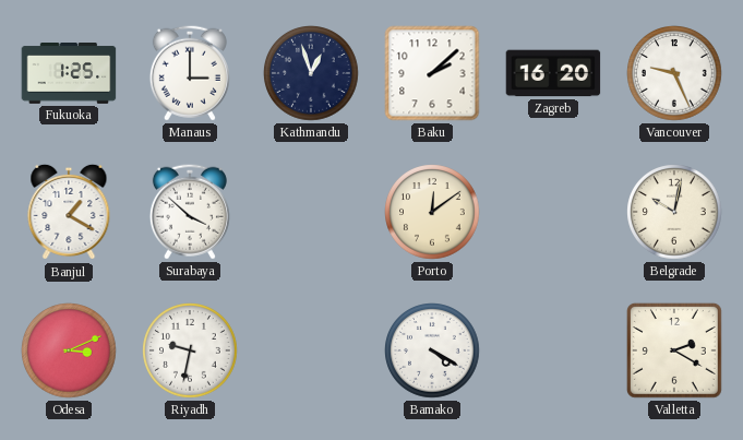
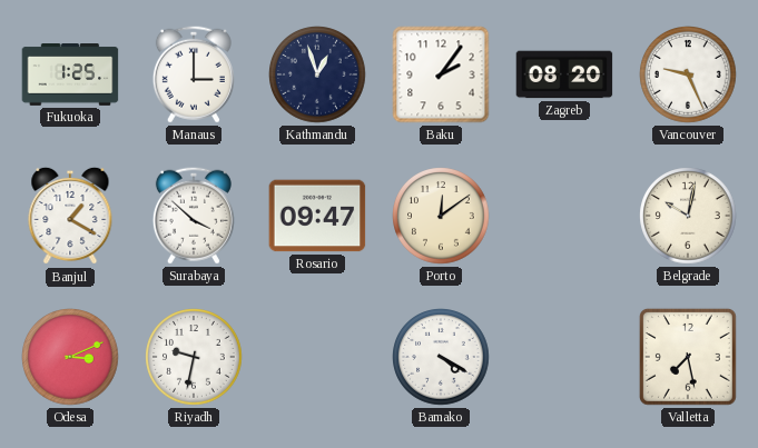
Baku: 2:08 -> 2:06
Zagreb: 16:20 -> 08:20
Rosario: none -> 09:47
Valletta: 2:20 -> 7:28
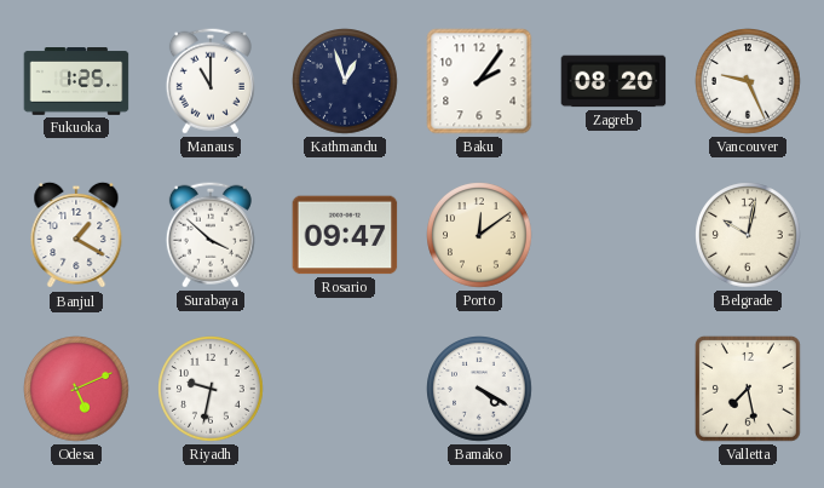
Manaus: 3:00 -> 11:00
Odesa: 3:11 -> 5:11
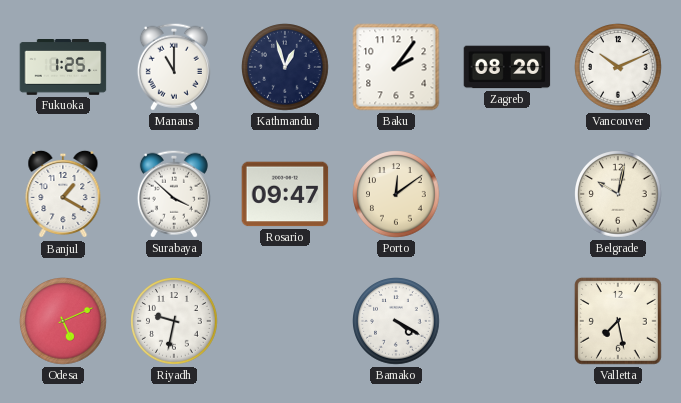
Vancouver: 9:26 -> 10:11
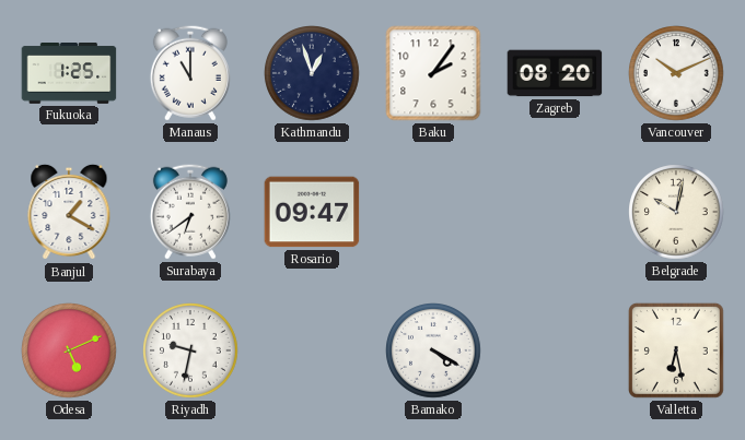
Surabaya: 3:52 -> 6:39
Porto: 12:09 -> none
Valletta: 7:28 -> 6:28
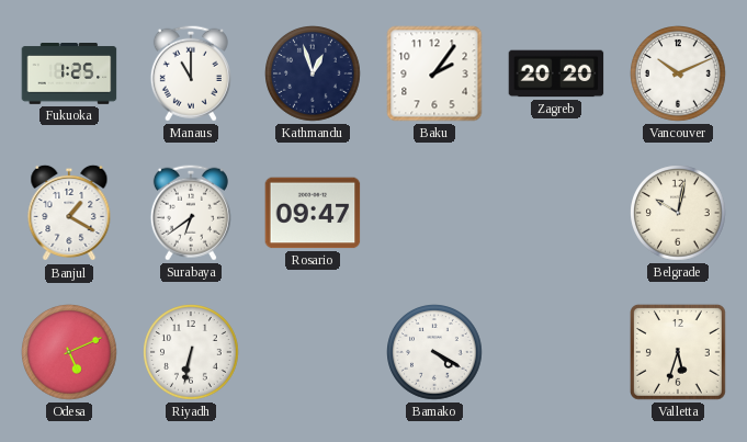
Zagreb: 08:20 -> 20:20
Riyadh: 9:32 -> 6:32
Valletta: 6:28 -> 5:33
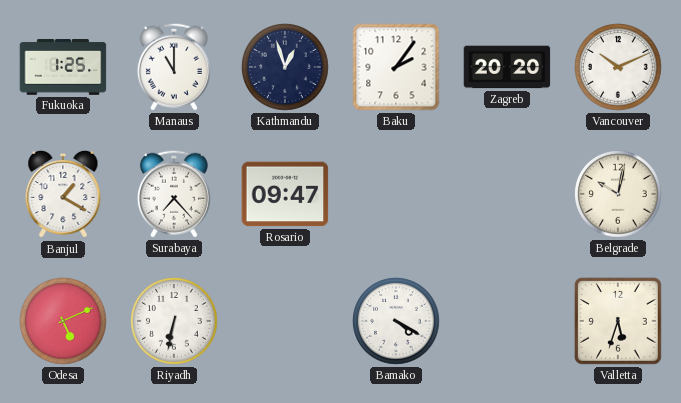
Surabaya: 6:39 -> 7:23
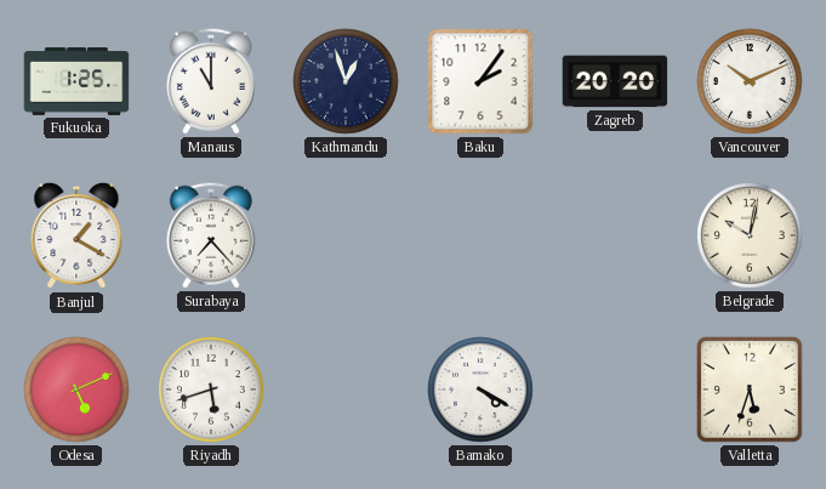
Rosario: 09:47 -> none
Riyadh: 6:32 -> 5:42
